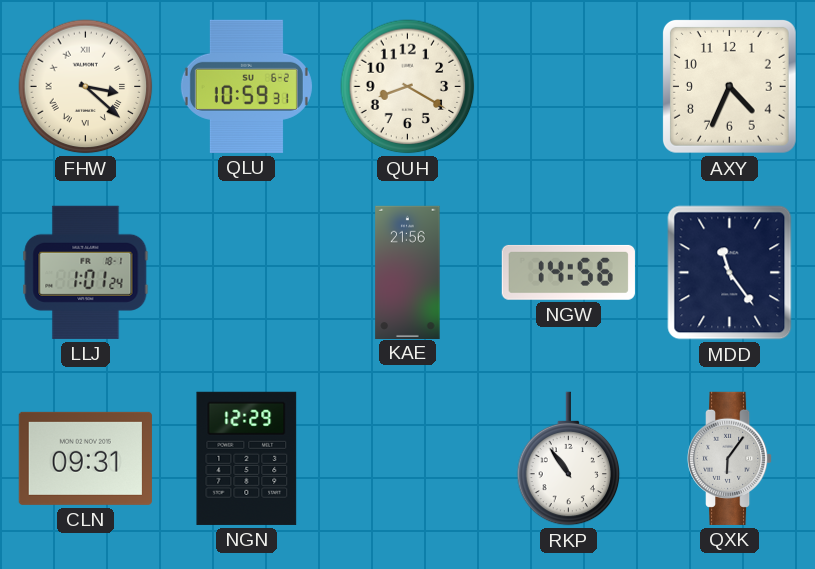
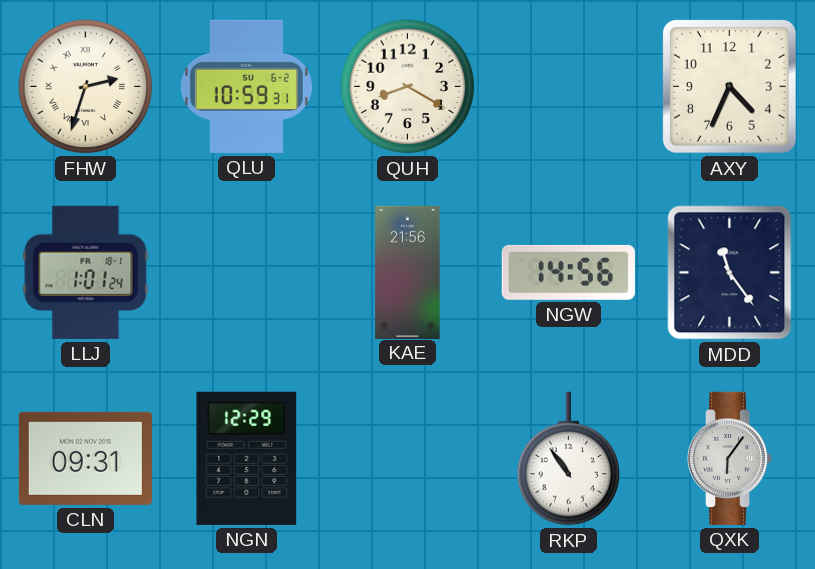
FHW: 3:22 -> 2:33
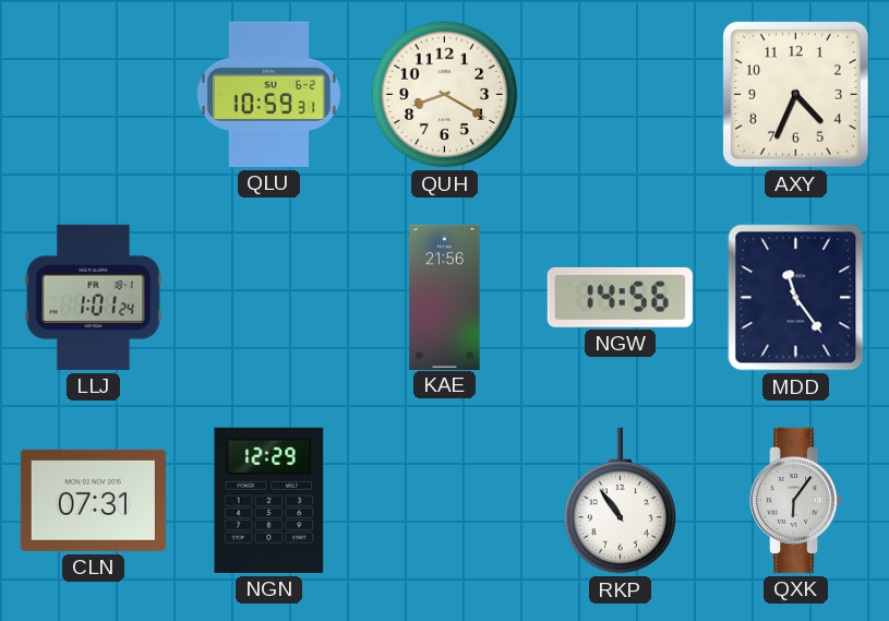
FHW: 2:33 -> none
CLN: 09:31 -> 07:31
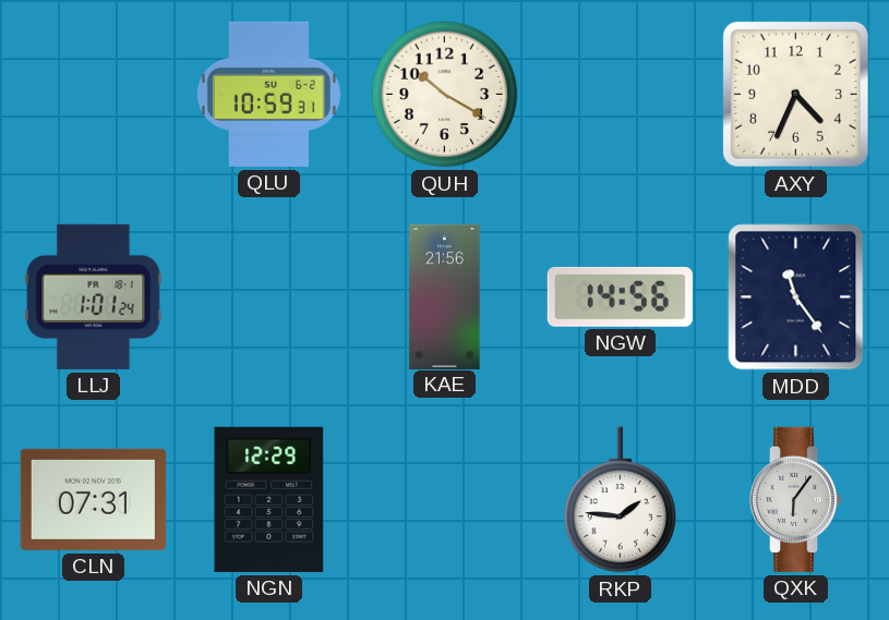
QUH: 8:20 -> 10:20
RKP: 10:54 -> 1:46
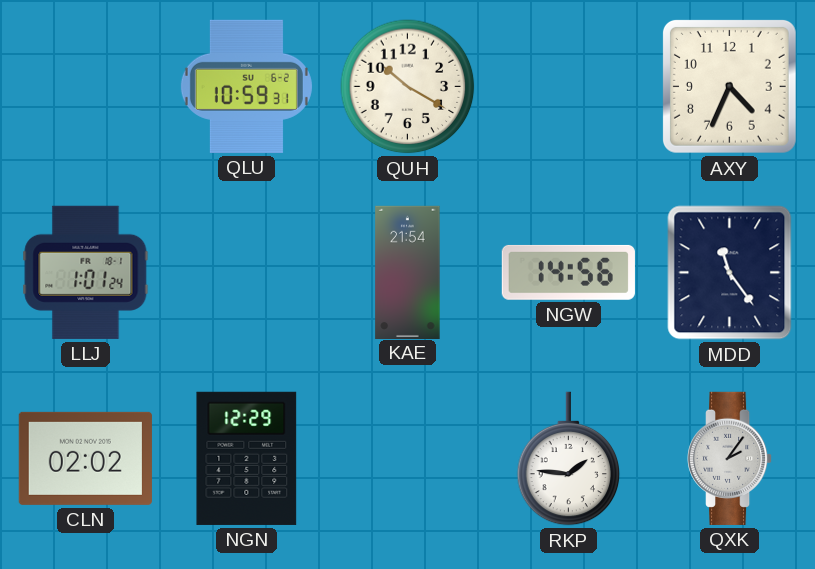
KAE: 21:56 -> 21:54
CLN: 07:31 -> 02:02
QXK: 6:06 -> 2:06
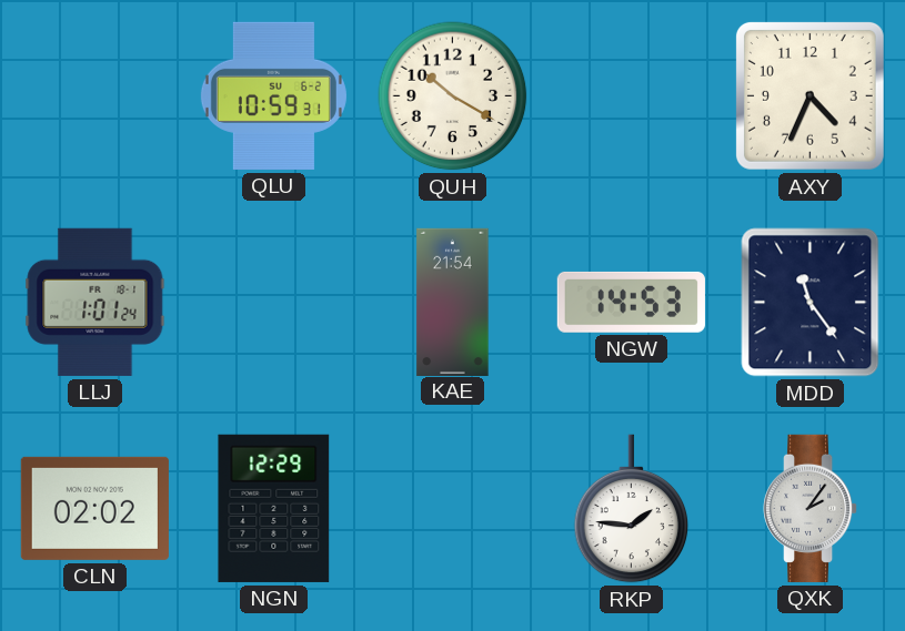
NGW: 14:56 -> 14:53
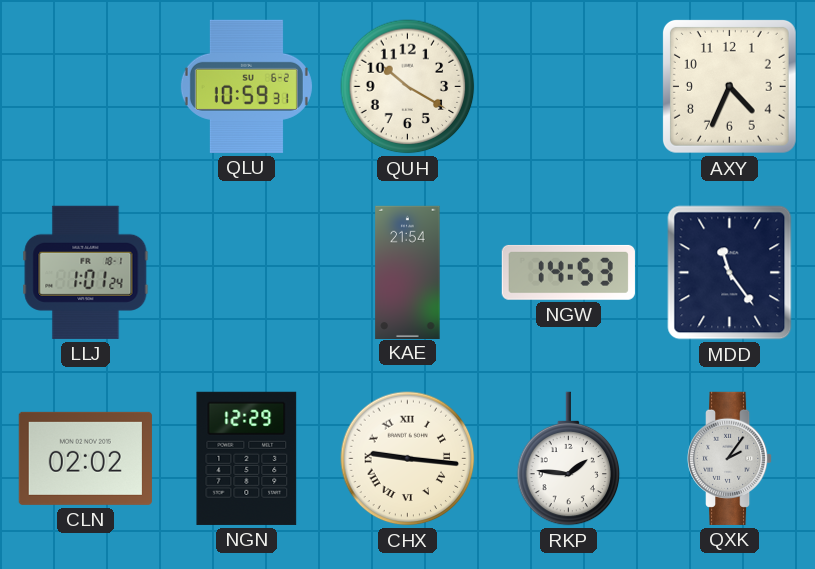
CHX: none -> 9:16
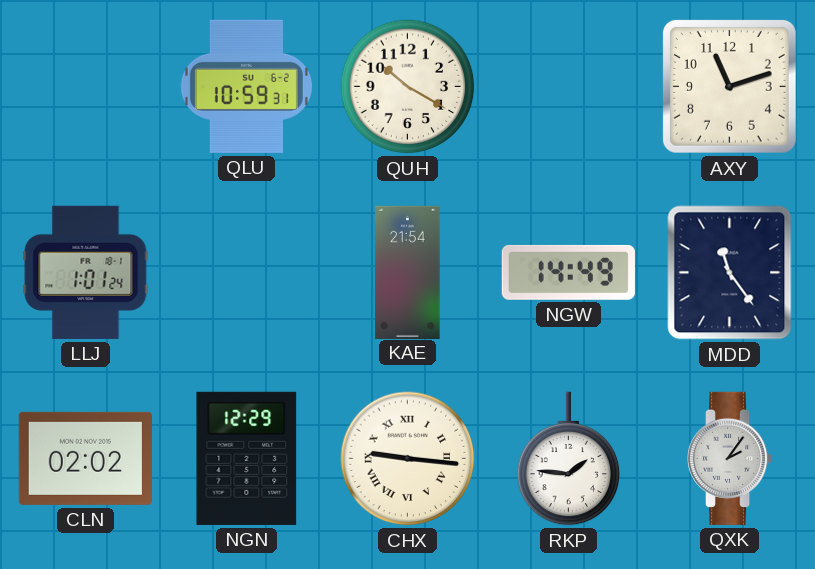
AXY: 4:34 -> 11:12
NGW: 14:53 -> 14:49
